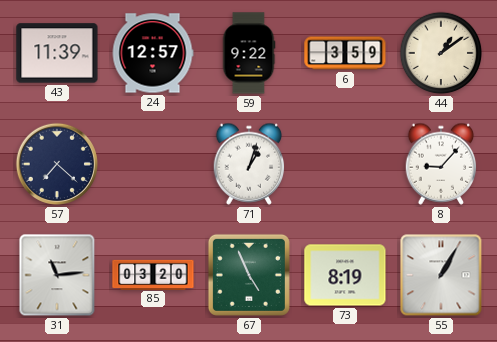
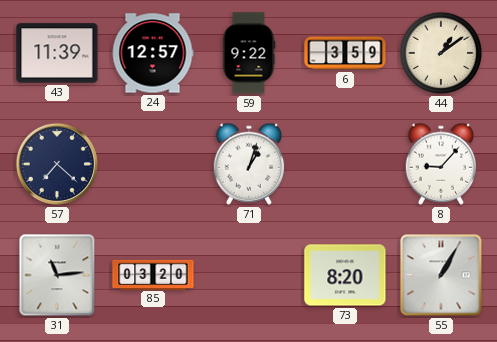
67: 4:56 -> none
73: 8:19 -> 8:20
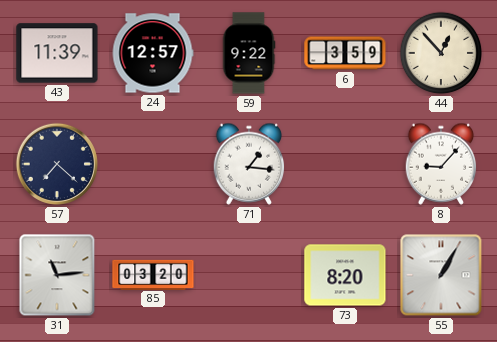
44: 1:09 -> 12:53
71: 1:03 -> 1:16
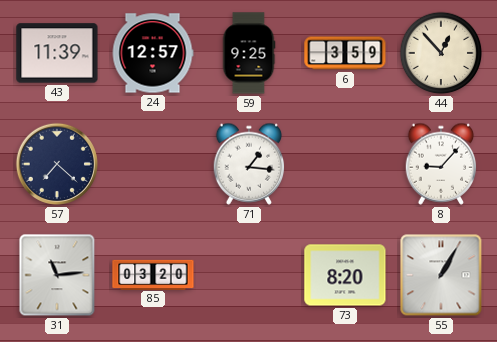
59: 9:22 -> 9:25
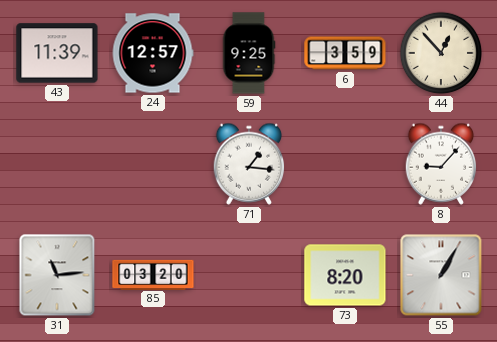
57: 7:22 -> none
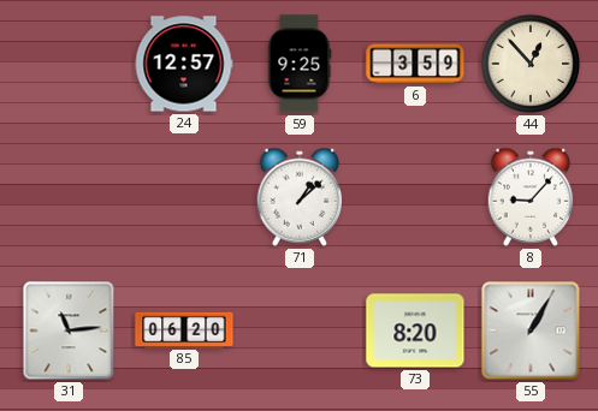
43: 11:39 -> none
71: 1:16 -> 1:08
85: 03:20 -> 06:20
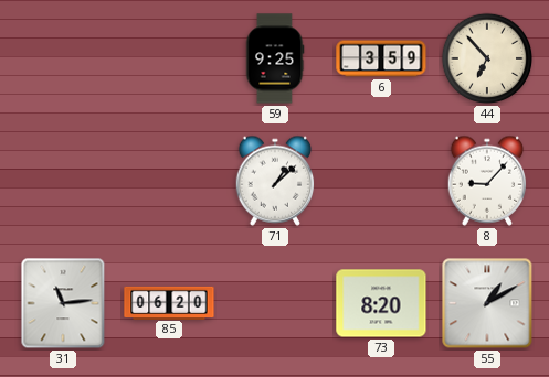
24: 12:57 -> none
44: 12:53 -> 6:53
55: 1:05 -> 1:10
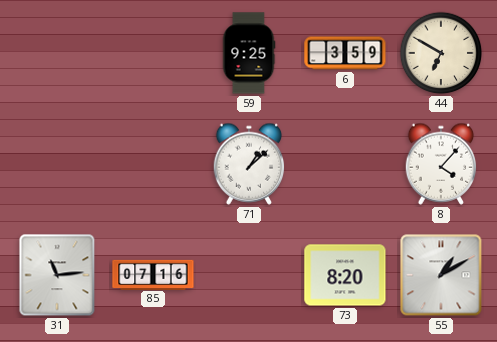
44: 6:53 -> 6:50
8: 9:07 -> 4:07
85: 06:20 -> 07:16
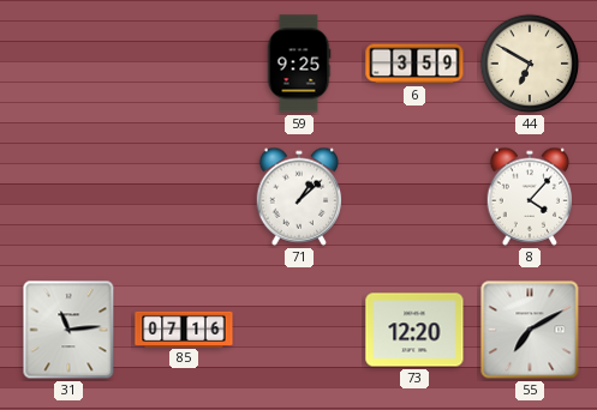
73: 8:20 -> 12:20
55: 1:10 -> 7:10
